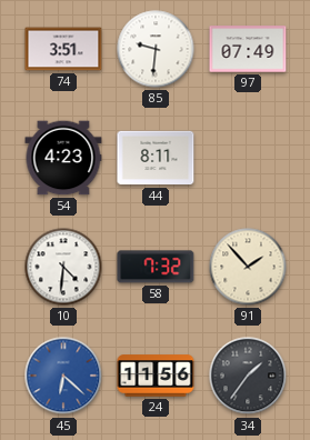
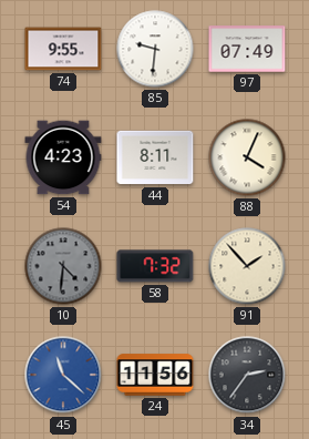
74: 3:51 -> 9:55
88: none -> 4:04
10 dial: white -> grey
45: 6:22 -> 11:22
34: 1:36 -> 2:36
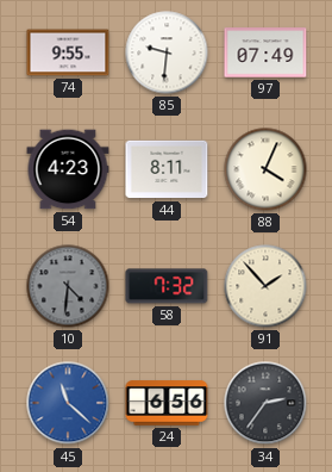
24: 11:56 -> 6:56
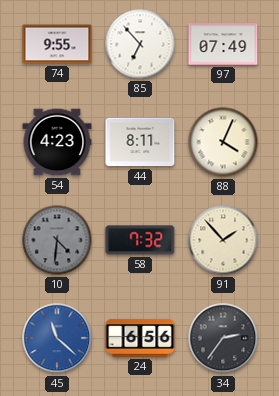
85: 9:31 -> 6:53
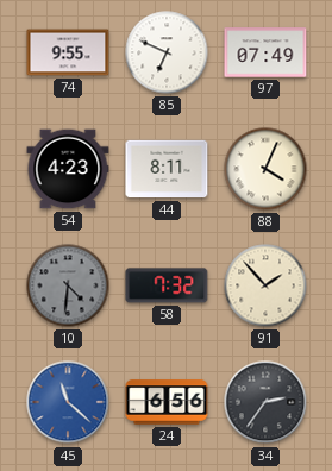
85: 6:53 -> 6:49
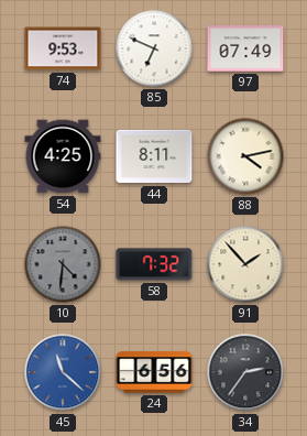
74: 9:55 -> 9:53
54: 4:23 -> 4:25
88: 4:04 -> 4:13
